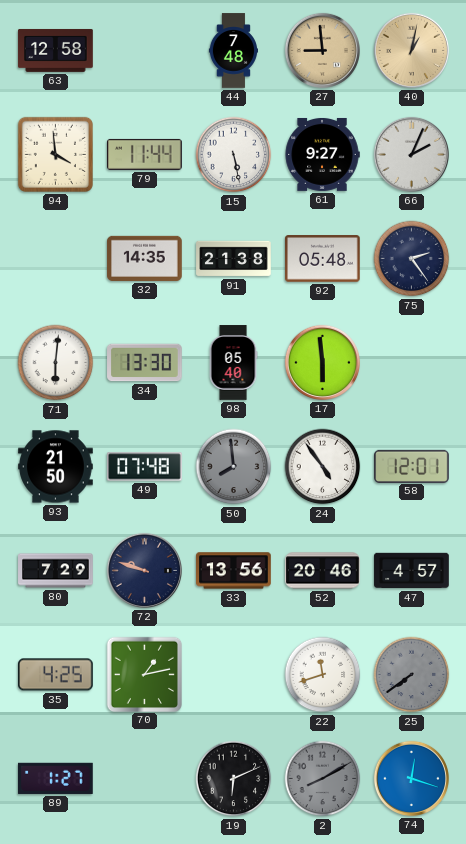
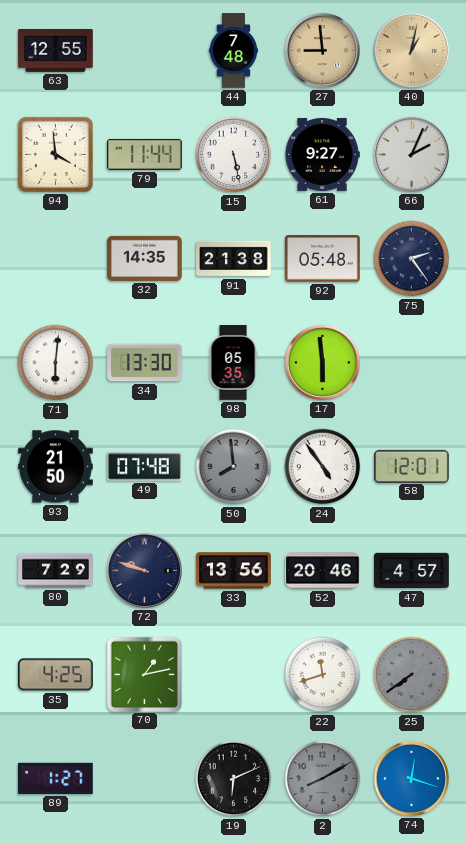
63: 12:58 -> 12:55
98: 05:40 -> 05:35
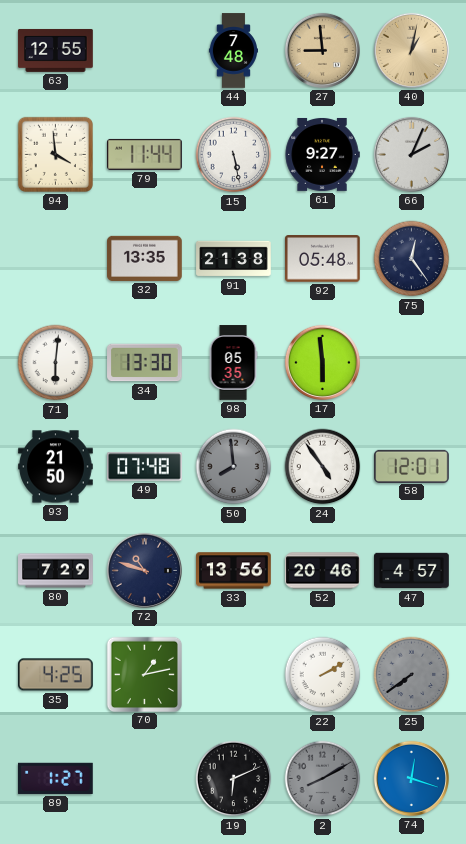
32: 14:35 -> 13:35
75: 2:24 -> 12:24
72: 9:48 -> 10:48
22: 11:42 -> 2:10
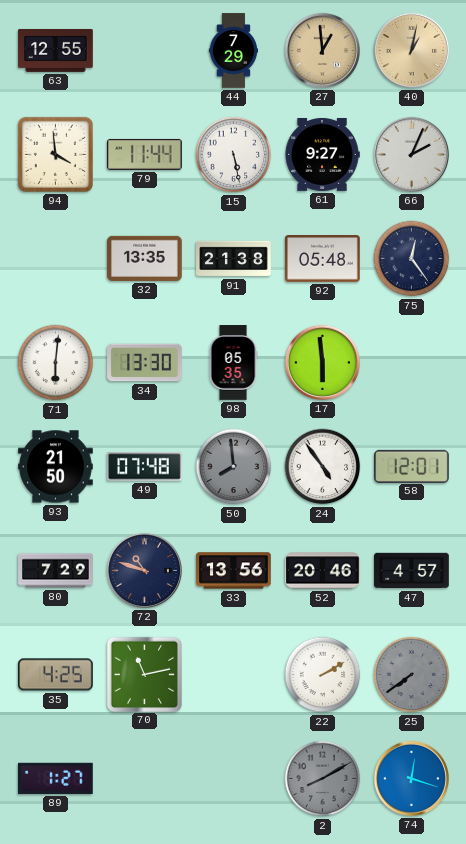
44: 7:48 -> 7:29
27: 8:59 -> 12:59
70: 1:13 -> 11:13
19: 6:11 -> none
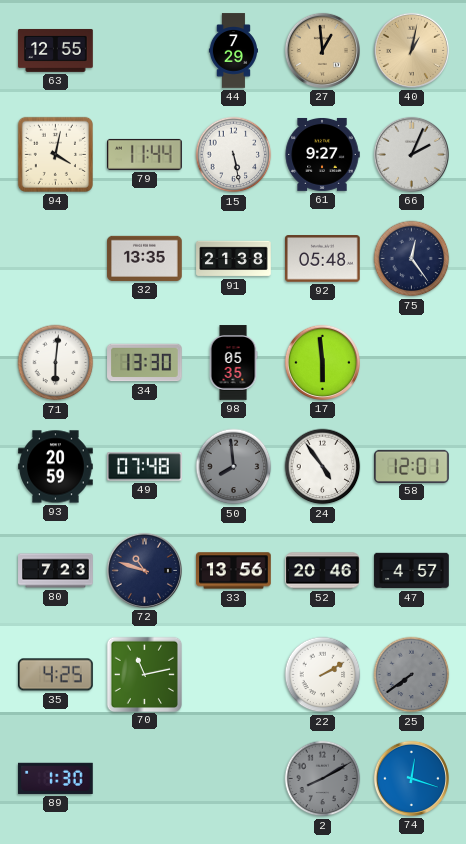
94: 3:59 -> 4:02
93: 21:50 -> 20:59
80: 7:29 -> 7:23
89: 1:27 -> 1:30
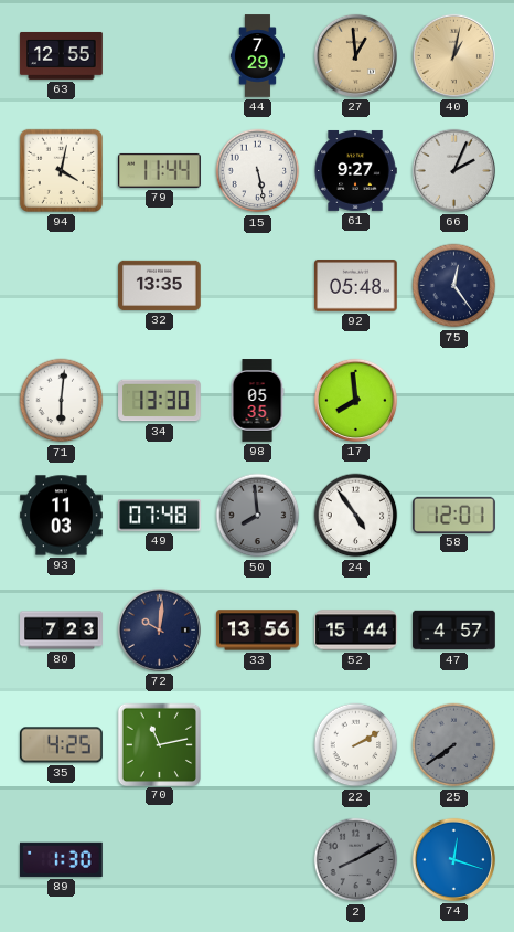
91: 21:38 -> none
17: 5:59 -> 7:59
93: 20:59 -> 11:03
72: 10:48 -> 10:01
52: 20:46 -> 15:44
